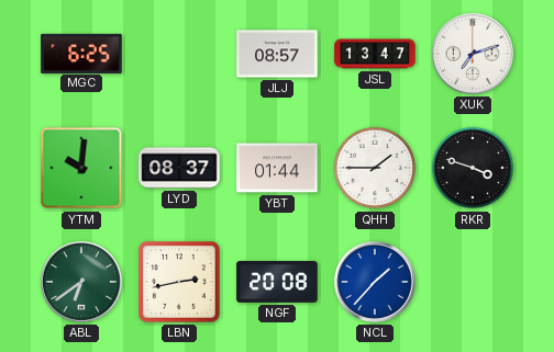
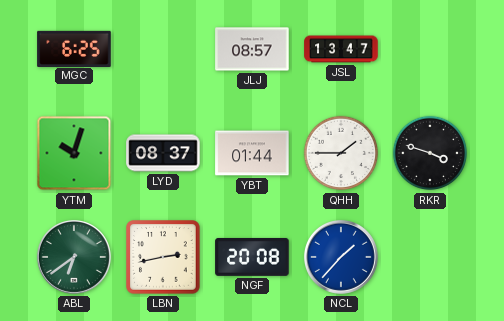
XUK: 7:12 -> none
YTM: 10:01 -> 10:03
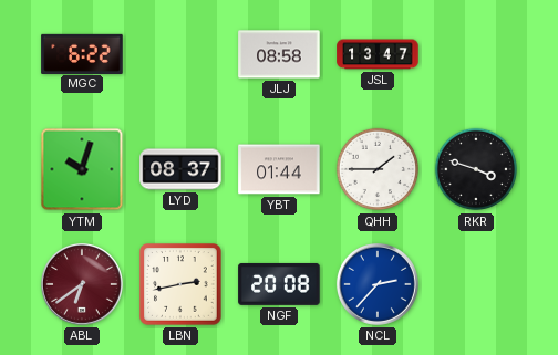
MGC: 6:25 -> 6:22
JLJ: 08:57 -> 08:58
ABL dial: green -> burgundy
NCL: 1:37 -> 2:37
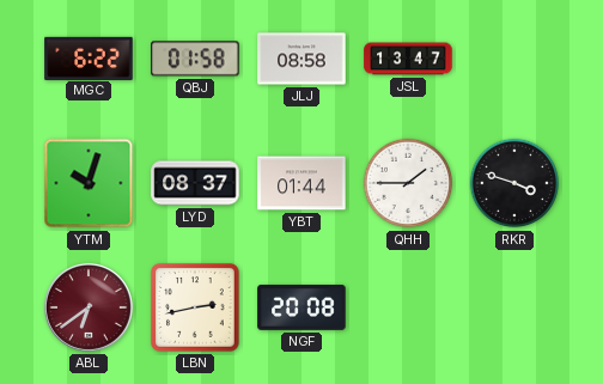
QBJ: none -> 01:58
NCL: 2:37 -> none
